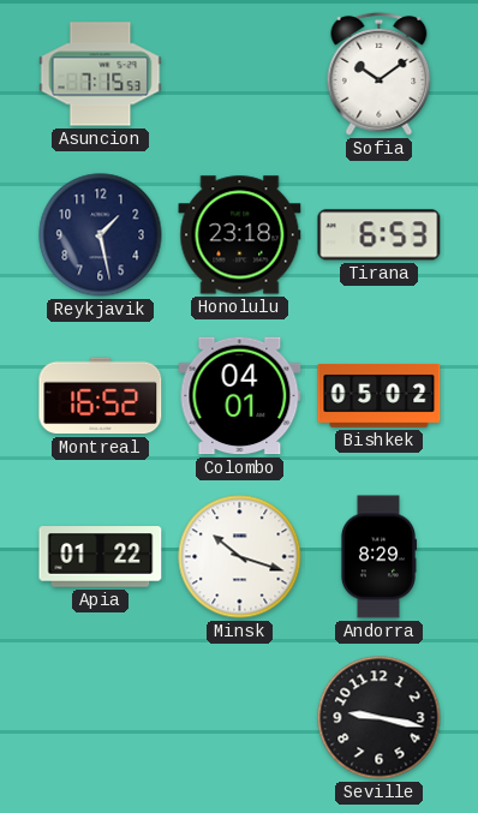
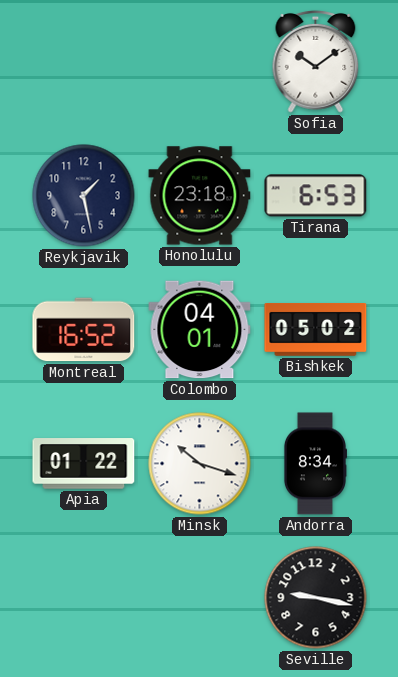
Asuncion: 7:15 -> none
Andorra: 8:29 -> 8:34
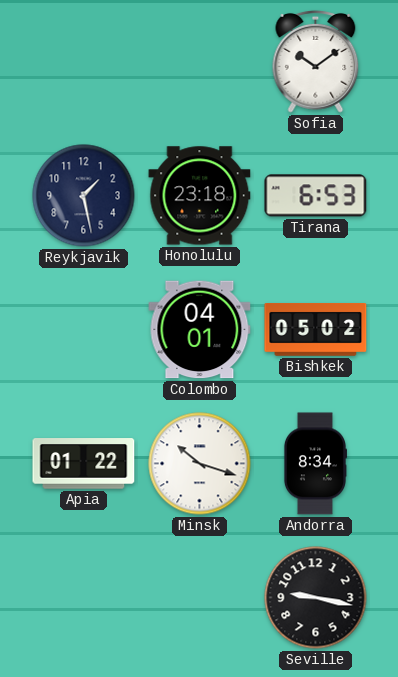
Montreal: 16:52 -> none
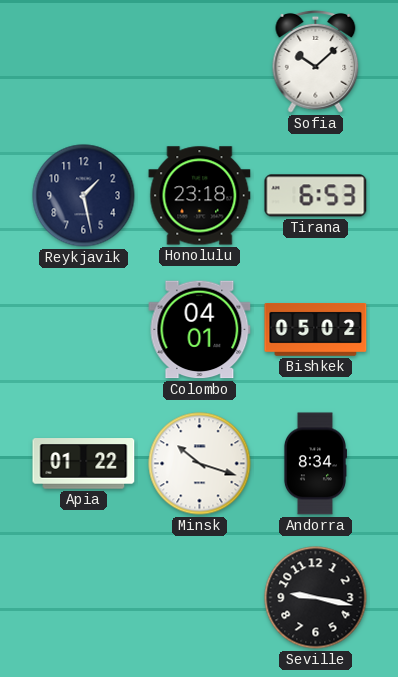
Sofia: 10:09 -> 10:08
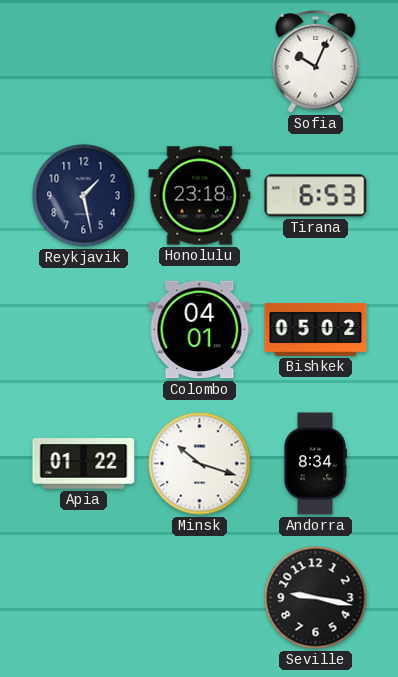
Sofia: 10:08 -> 10:04
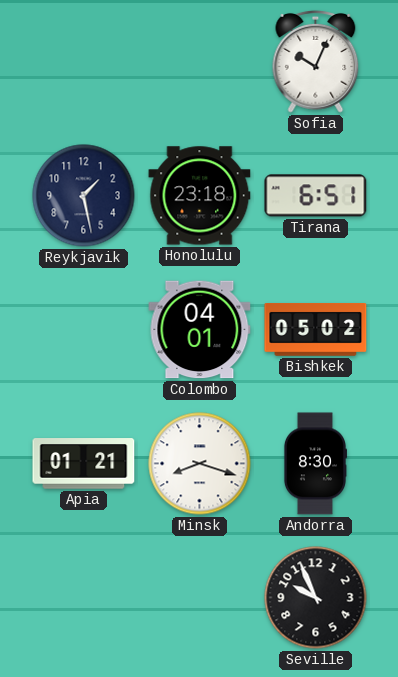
Tirana: 6:53 -> 6:51
Apia: 01:22 -> 01:21
Minsk: 10:18 -> 8:18
Andorra: 8:34 -> 8:30
Seville: 9:17 -> 9:56
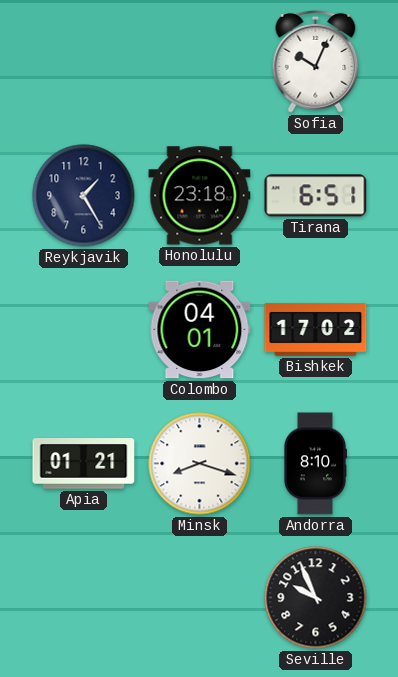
Reykjavik: 1:28 -> 1:25
Bishkek: 05:02 -> 17:02
Andorra: 8:30 -> 8:10
